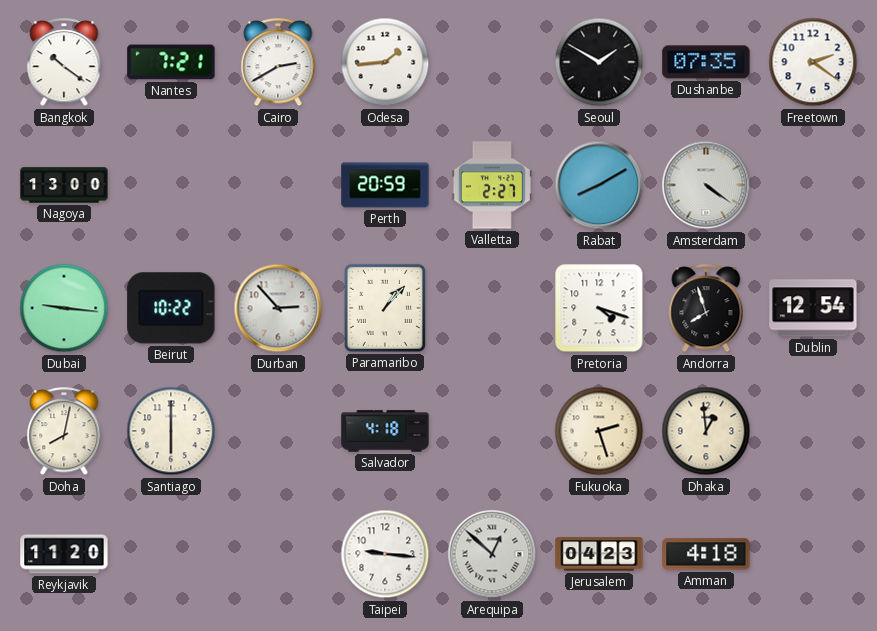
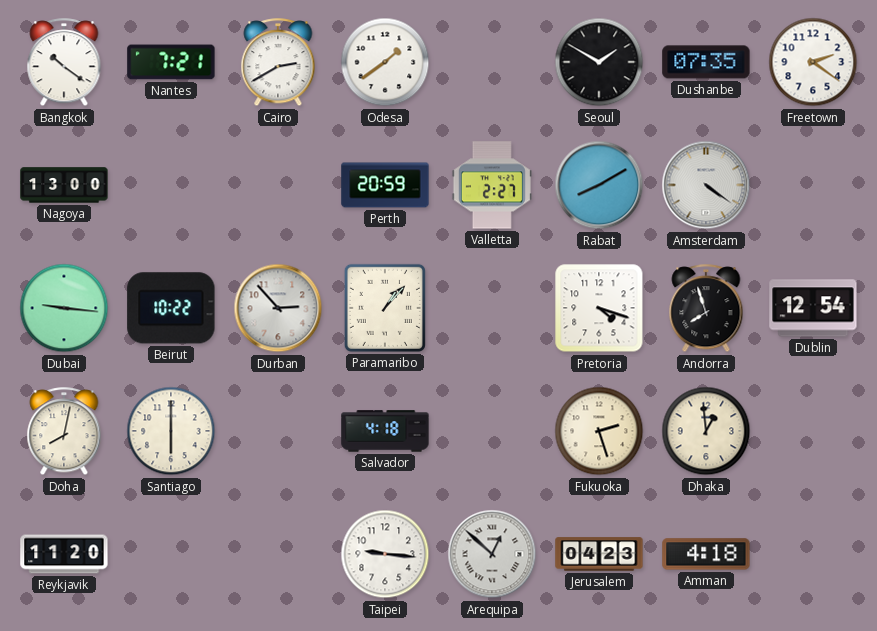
Odesa: 1:44 -> 1:39
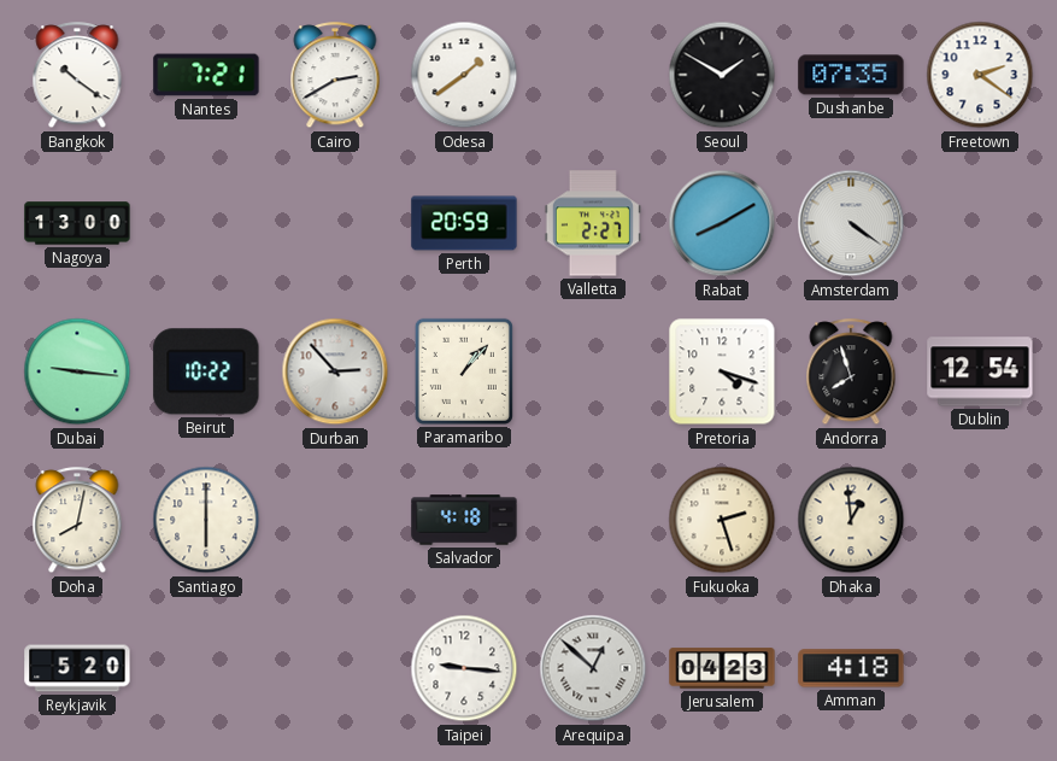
Reykjavik: 11:20 -> 5:20
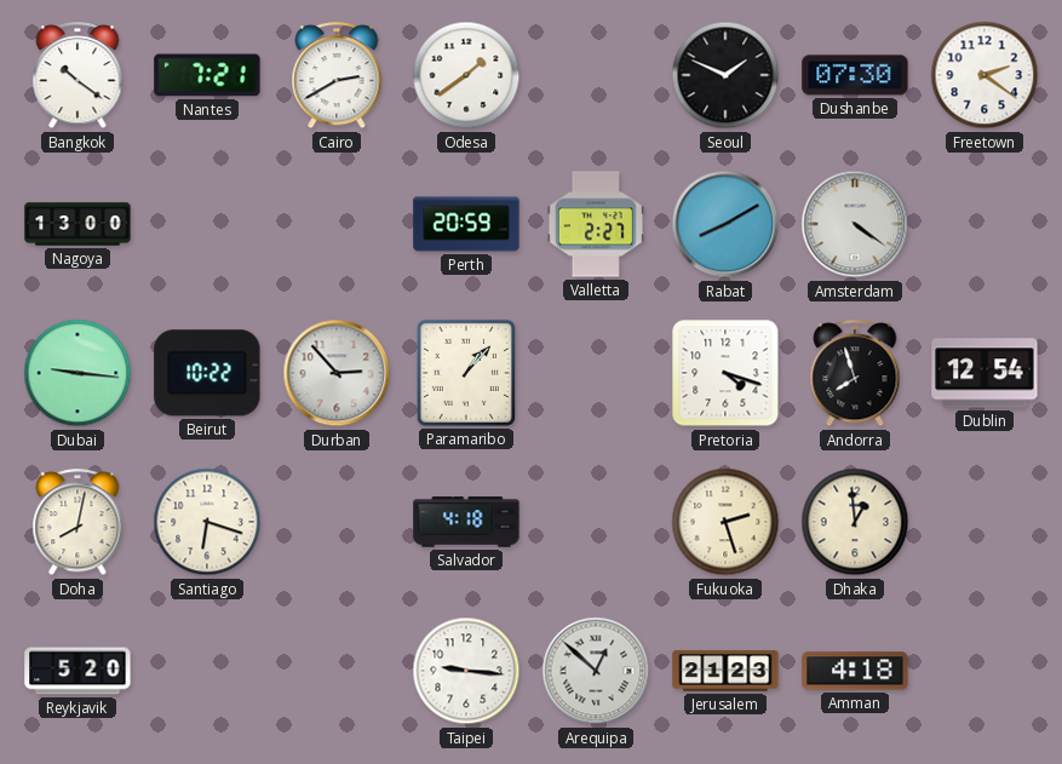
Seoul: 1:50 -> 1:49
Dushanbe: 07:35 -> 07:30
Santiago: 6:00 -> 6:18
Jerusalem: 04:23 -> 21:23
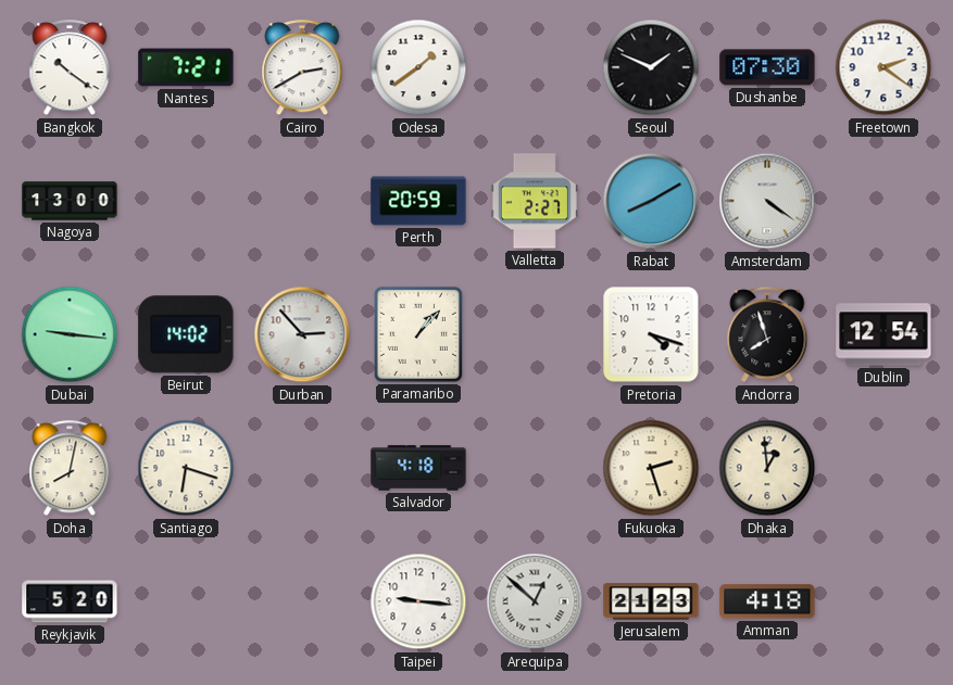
Beirut: 10:22 -> 14:02
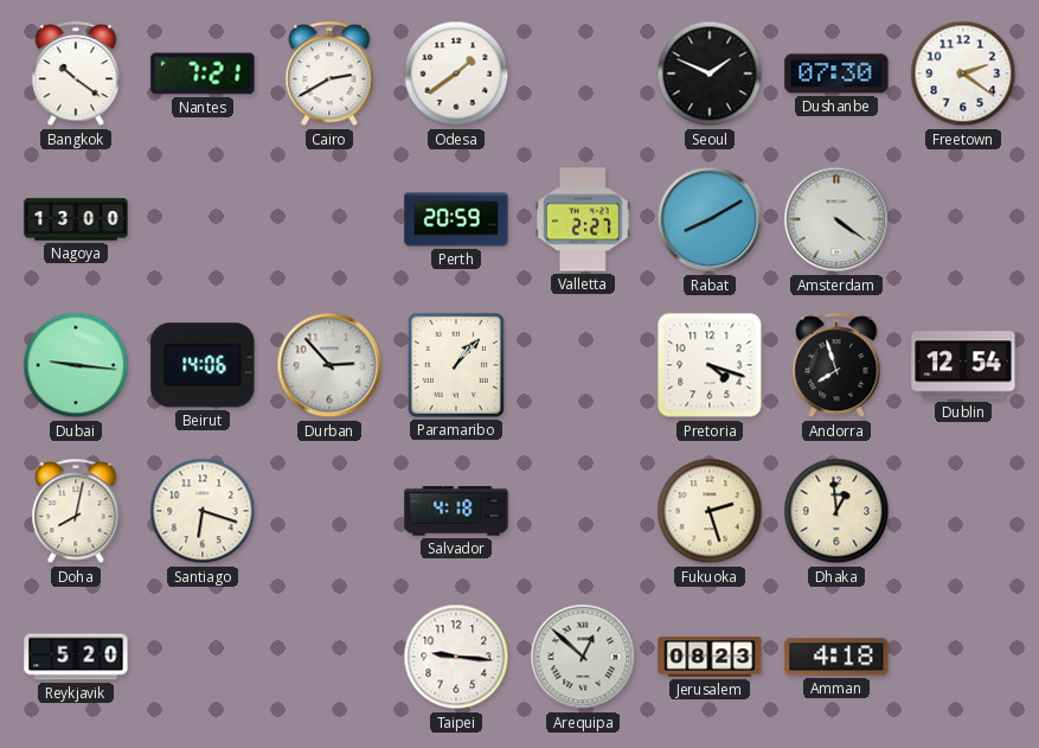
Beirut: 14:02 -> 14:06
Jerusalem: 21:23 -> 08:23
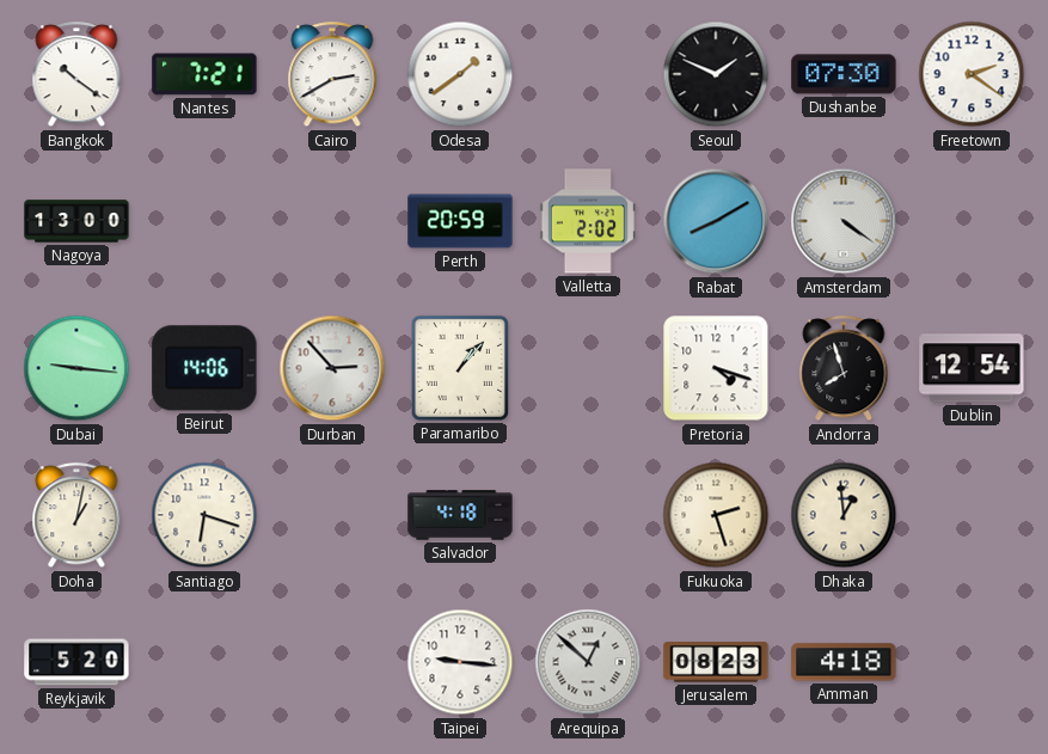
Valletta: 2:27 -> 2:02
Doha: 8:02 -> 1:02
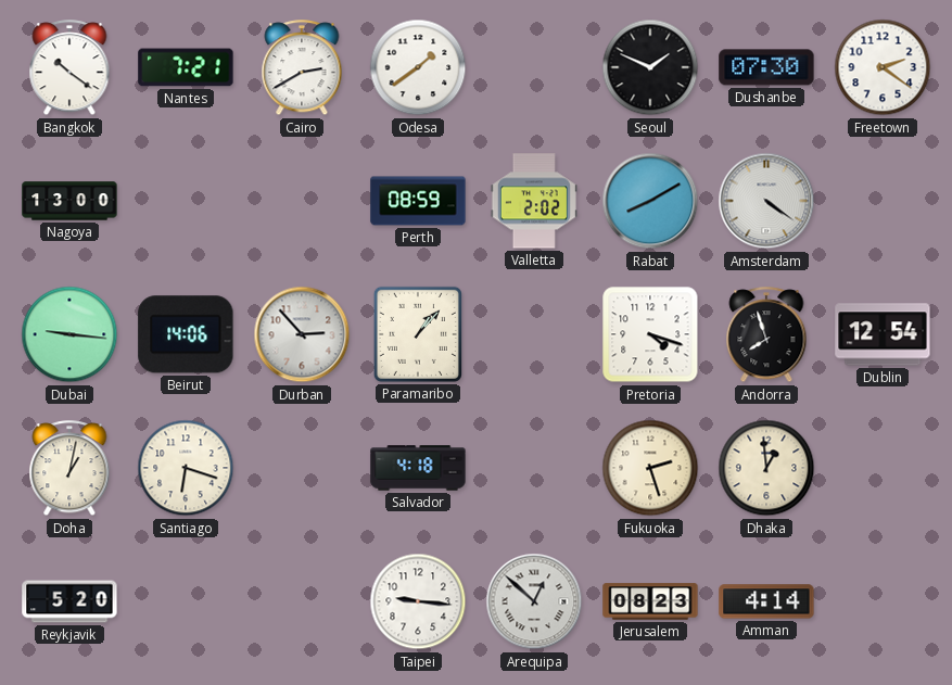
Perth: 20:59 -> 08:59
Amman: 4:18 -> 4:14
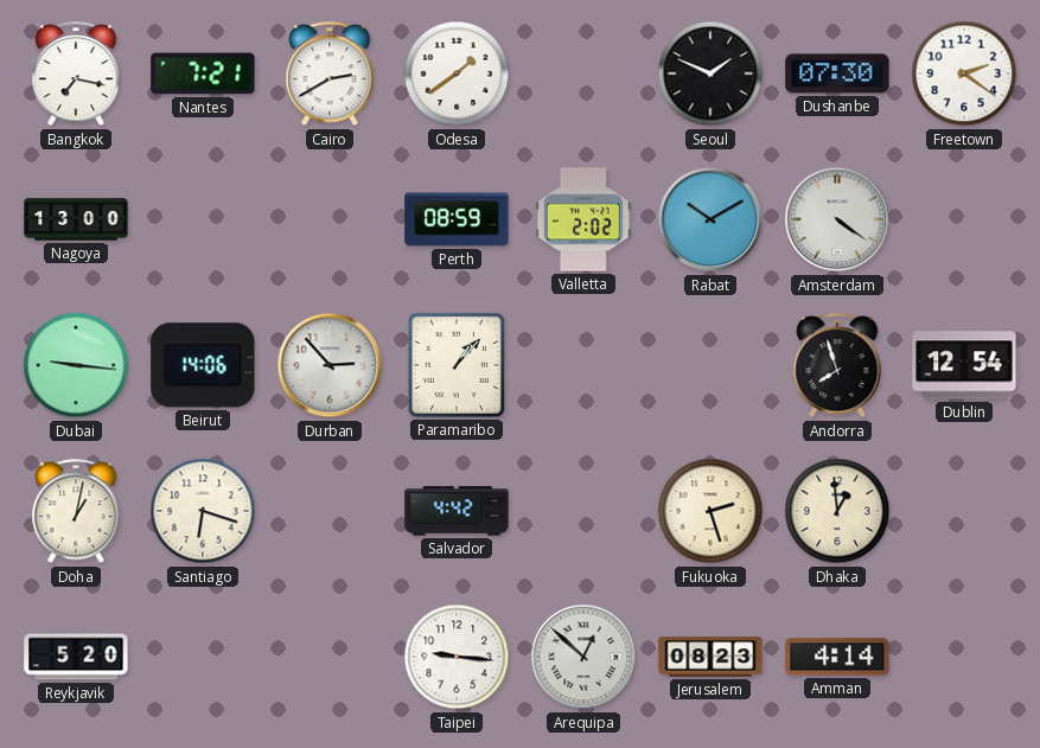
Bangkok: 10:21 -> 7:17
Rabat: 8:10 -> 10:10
Pretoria: 4:18 -> none
Salvador: 4:18 -> 4:42
